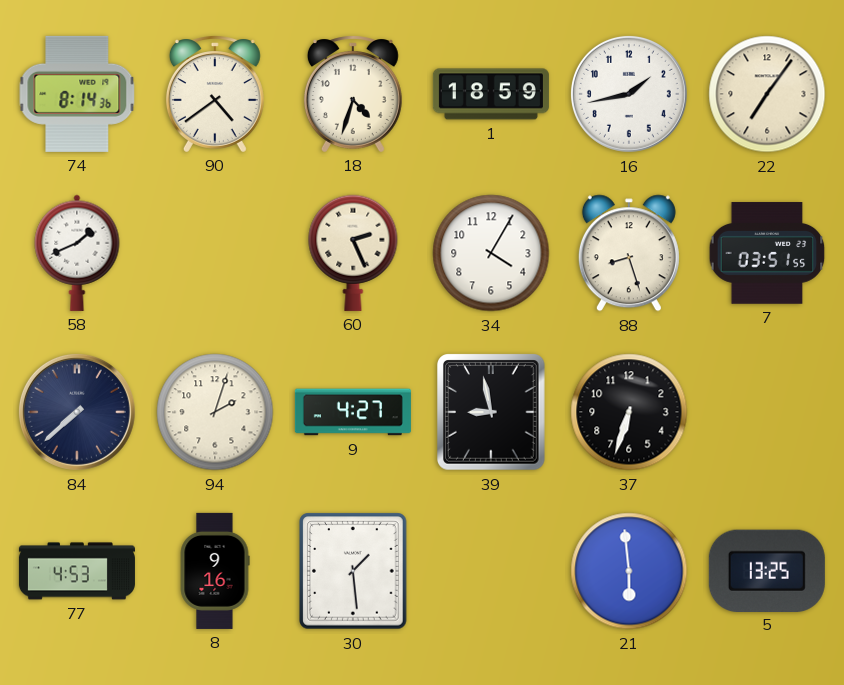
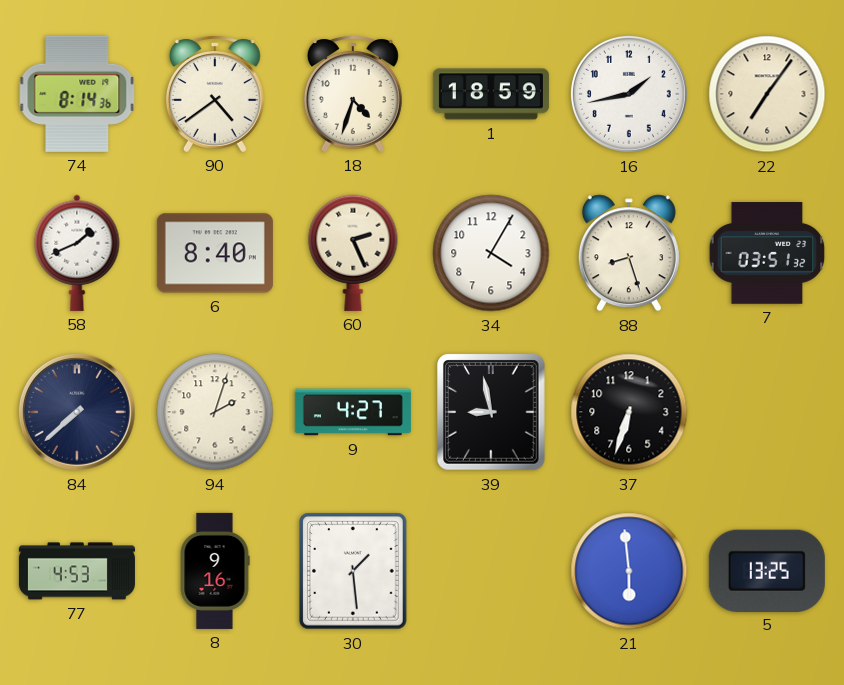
6: none -> 8:40
7: 03:51:55 -> 03:51:32
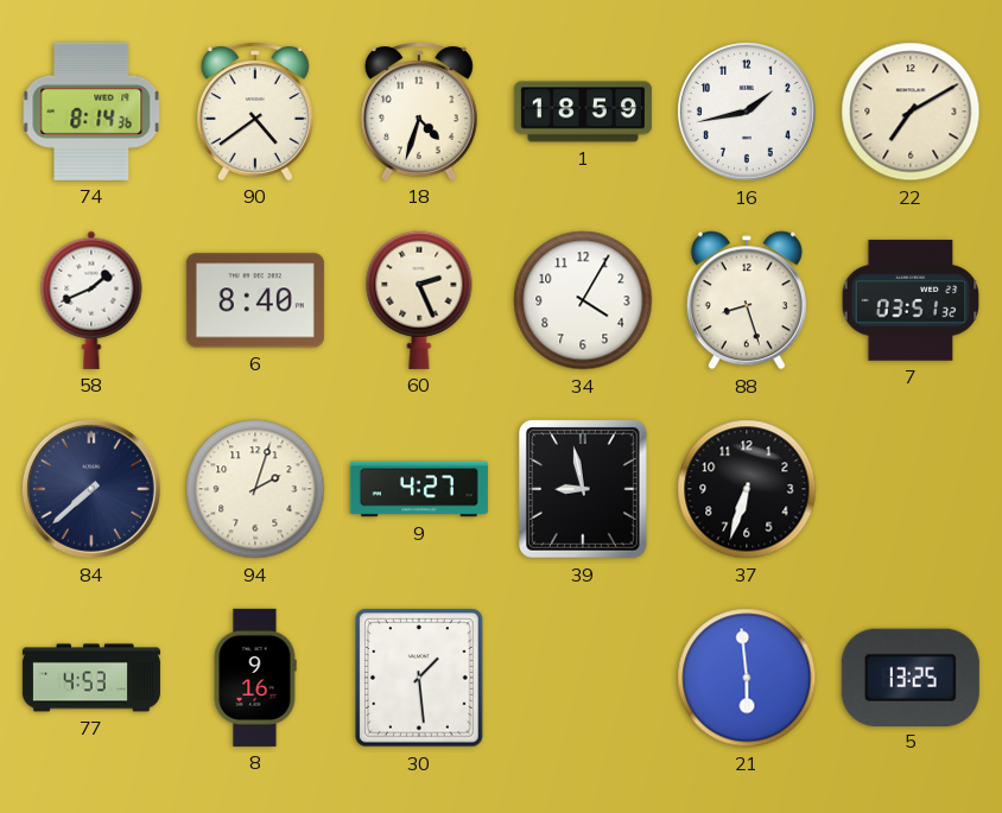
22: 7:06 -> 7:10
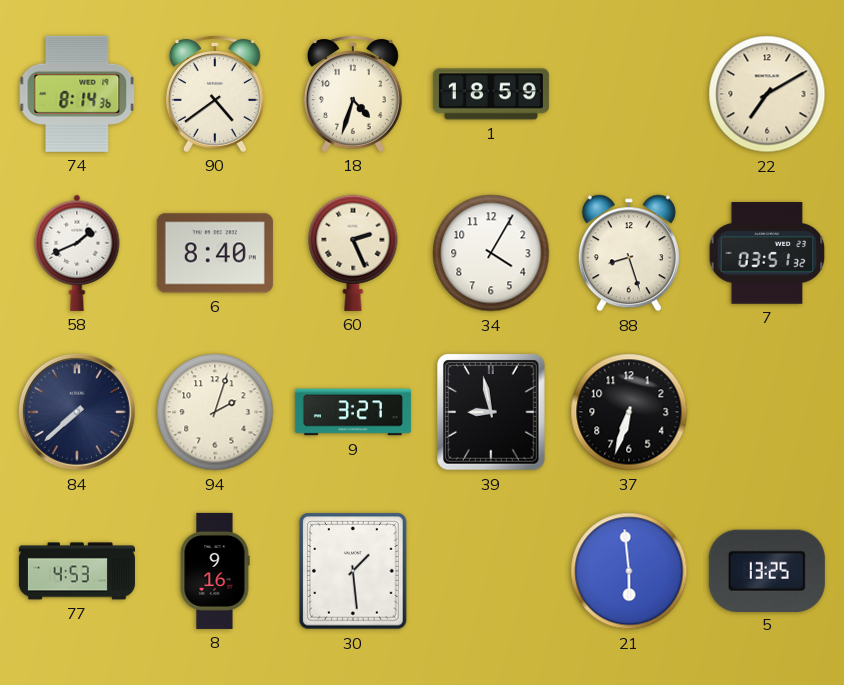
16: 1:43 -> none
9: 4:27 -> 3:27
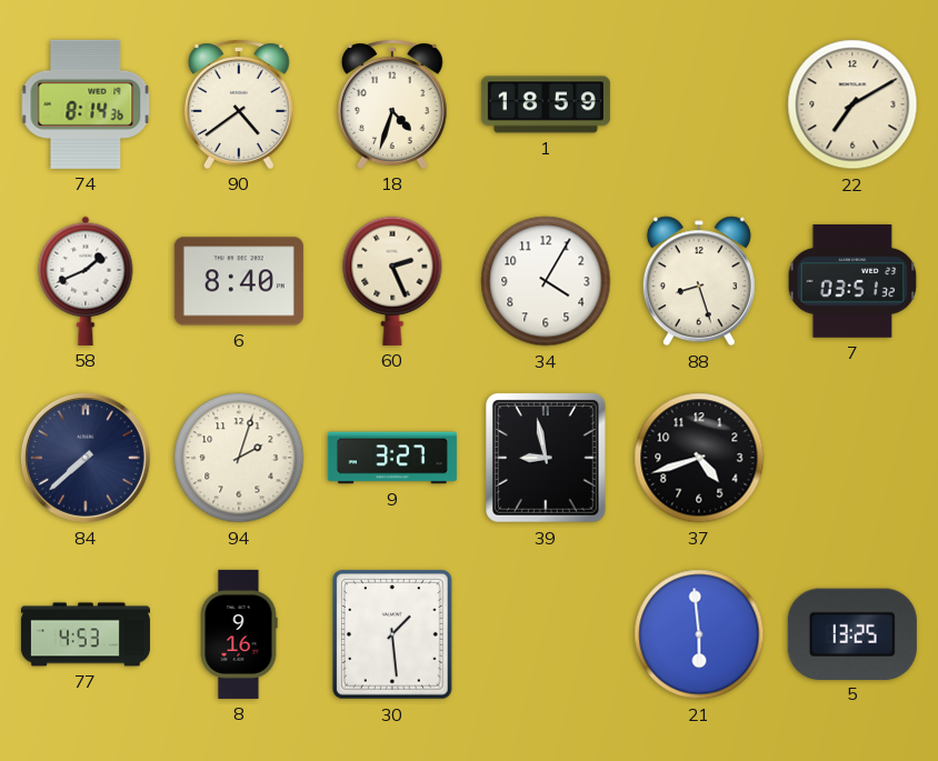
37: 6:33 -> 4:42
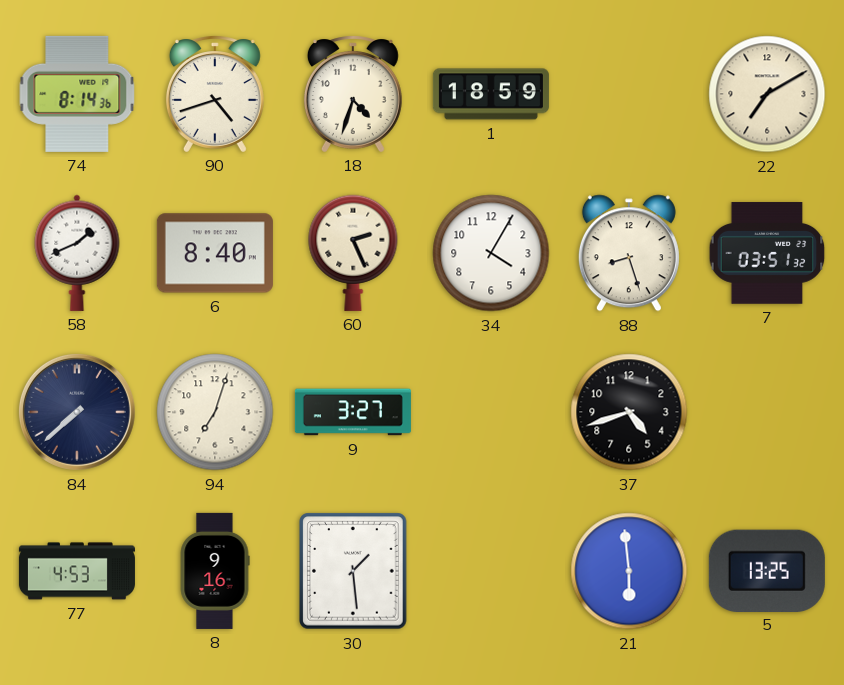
90: 4:39 -> 4:42
94: 2:03 -> 7:03
39: 8:58 -> none
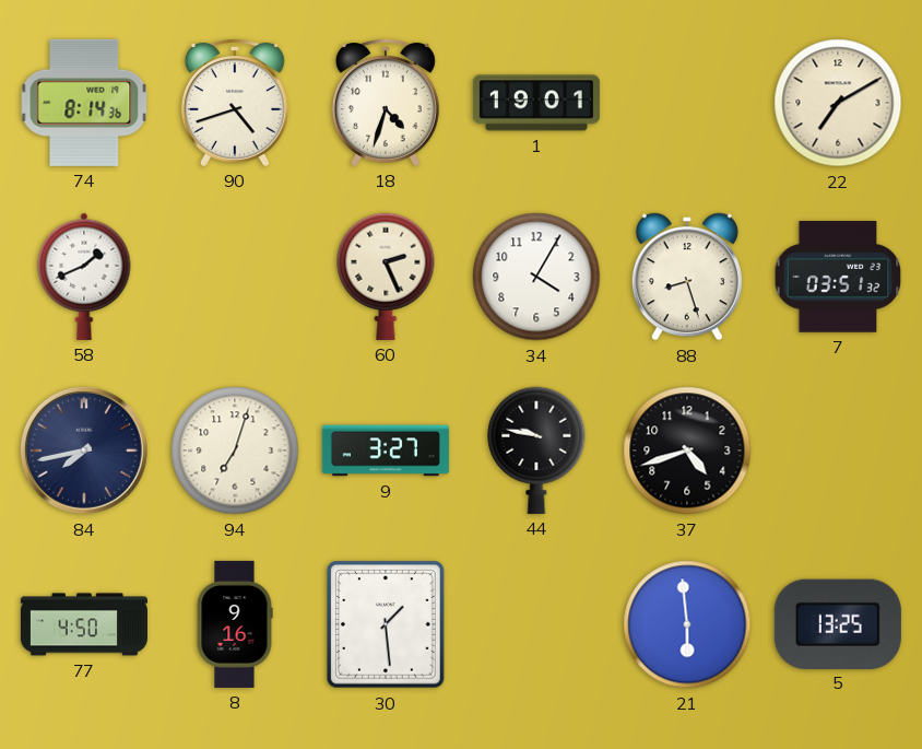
1: 18:59 -> 19:01
6: 8:40 -> none
84: 7:38 -> 7:43
44: none -> 9:47
77: 4:53 -> 4:50
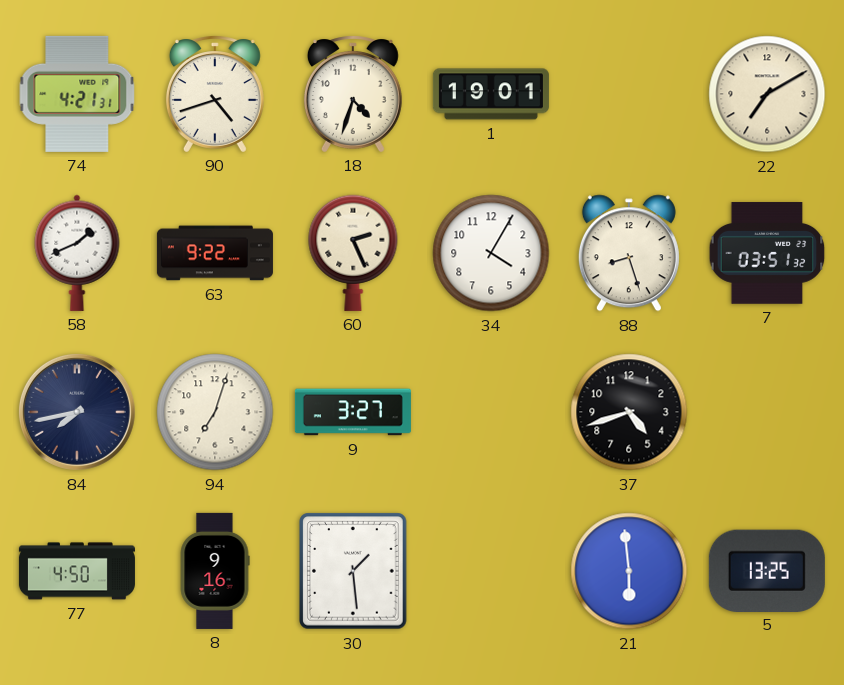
74: 8:14 -> 4:21
63: none -> 9:22
44: 9:47 -> none
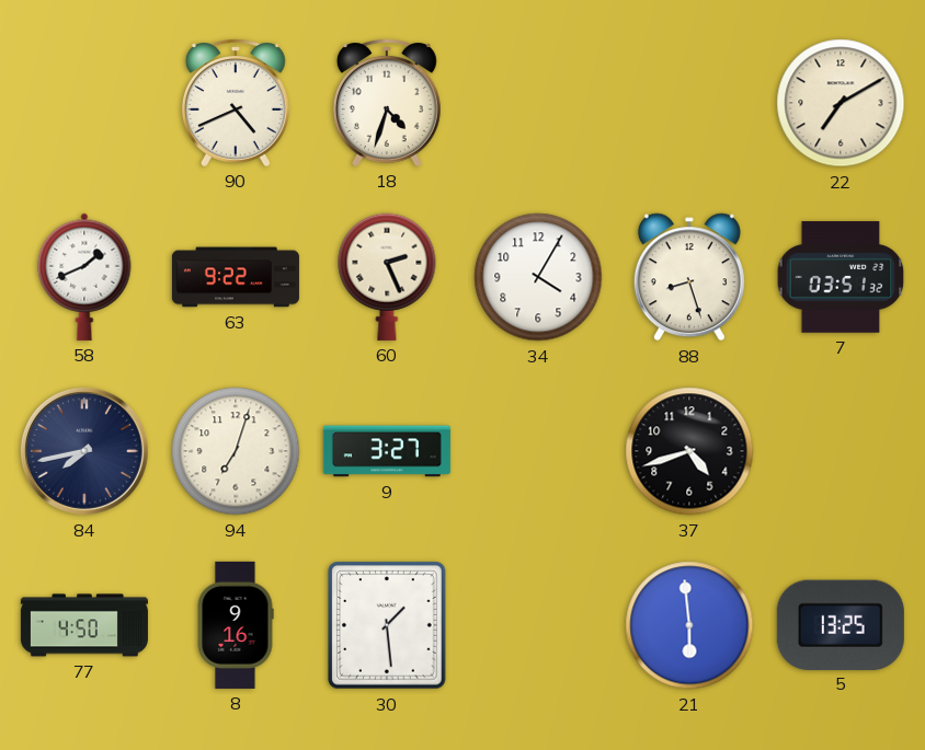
74: 4:21 -> none
90: 4:42 -> 4:41
1: 19:01 -> none
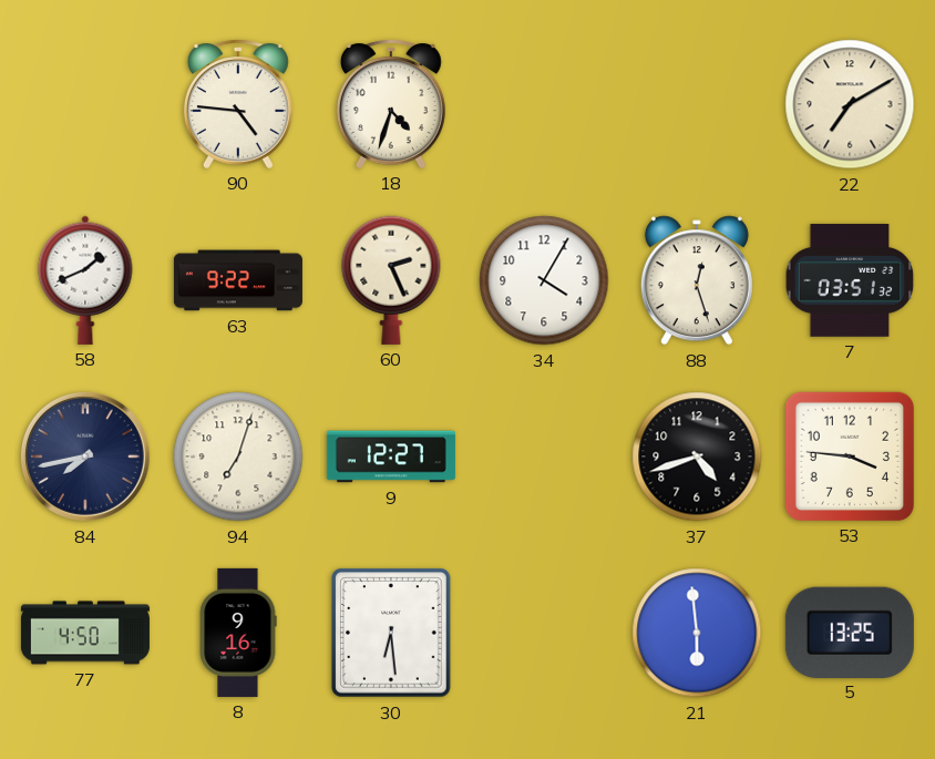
90: 4:41 -> 4:46
88: 8:27 -> 12:27
9: 3:27 -> 12:27
53: none -> 3:46
30: 1:29 -> 6:29
